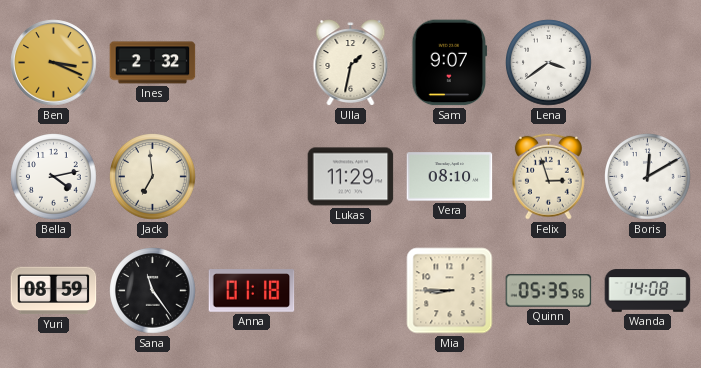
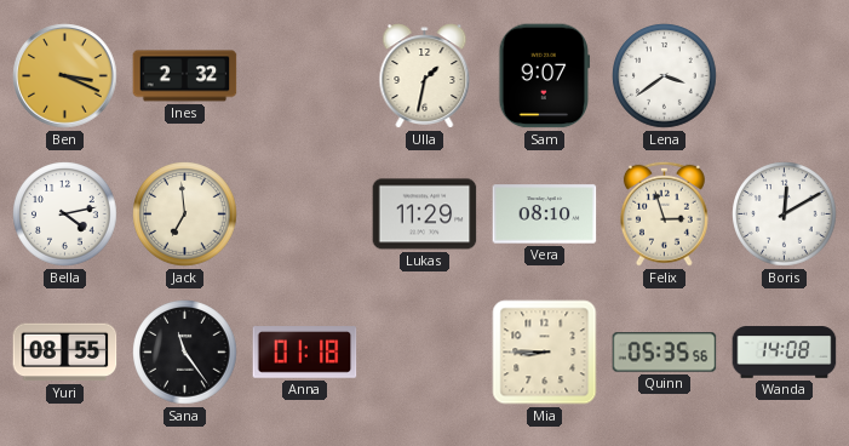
Yuri: 08:59 -> 08:55
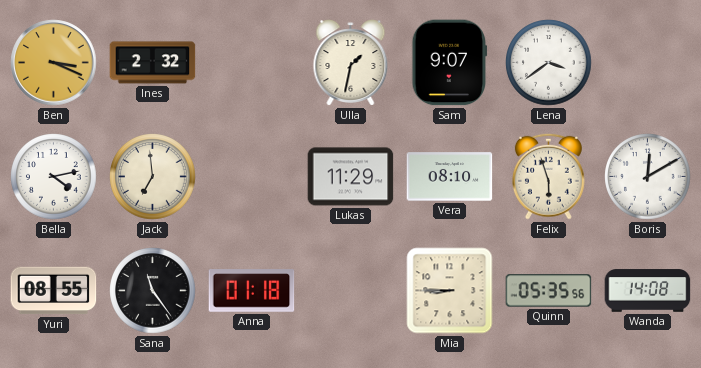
Felix: 2:57 -> 5:57
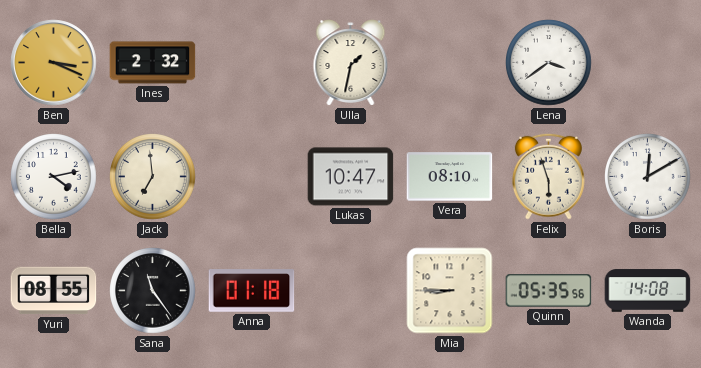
Sam: 9:07 -> none
Lukas: 11:29 -> 10:47
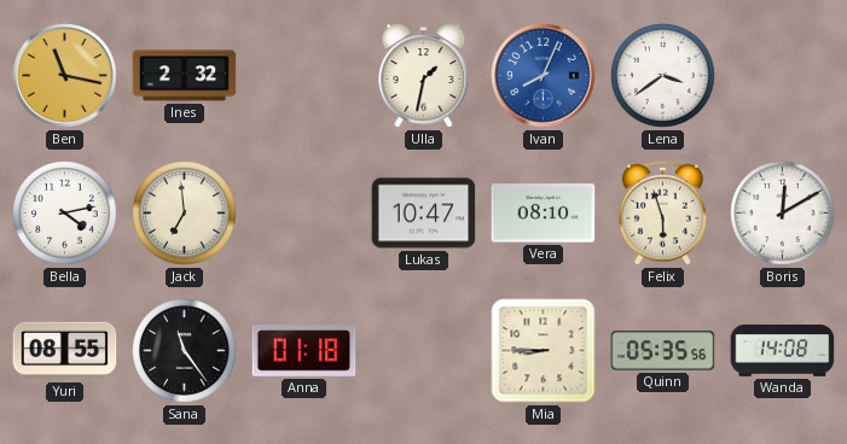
Ben: 3:19 -> 11:17
Ivan: none -> 8:04
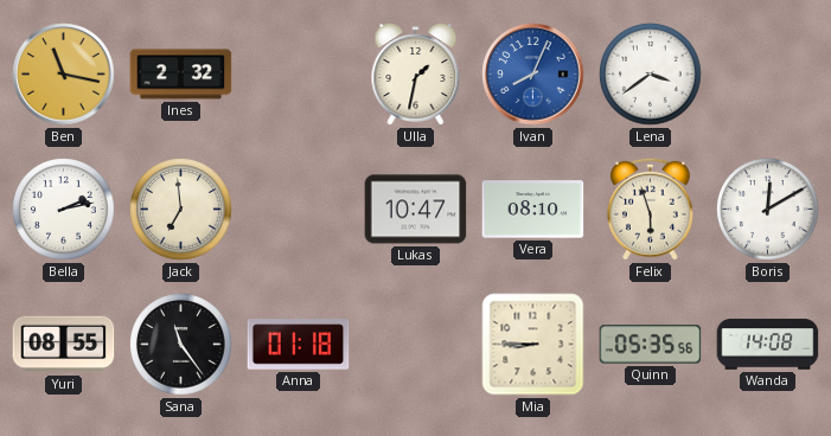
Bella: 4:13 -> 2:13
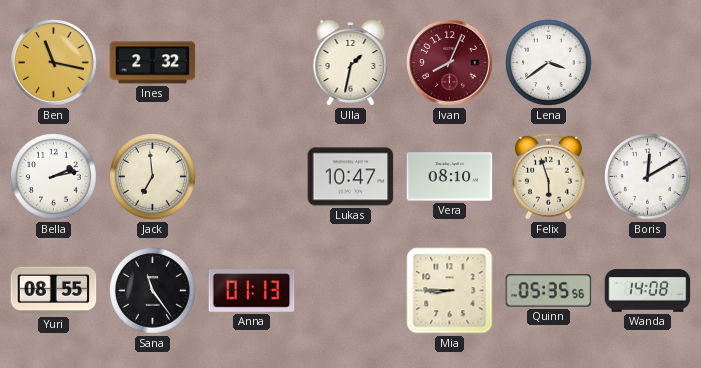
Ivan dial: blue -> burgundy
Anna: 01:18 -> 01:13
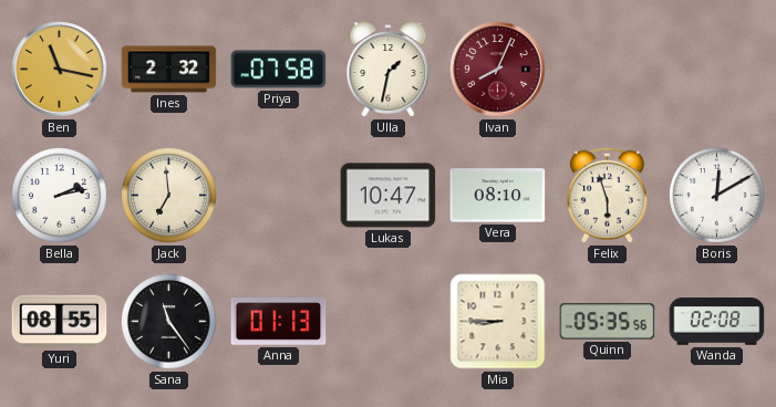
Priya: none -> 07:58
Lena: 3:39 -> none
Wanda: 14:08 -> 02:08
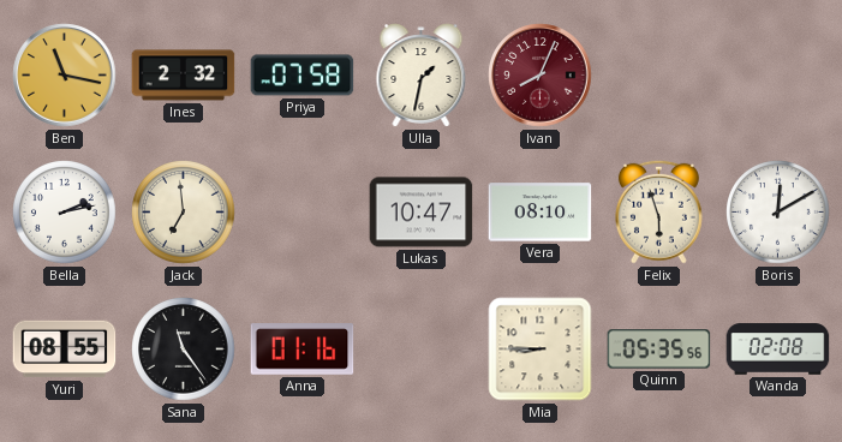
Anna: 01:13 -> 01:16
